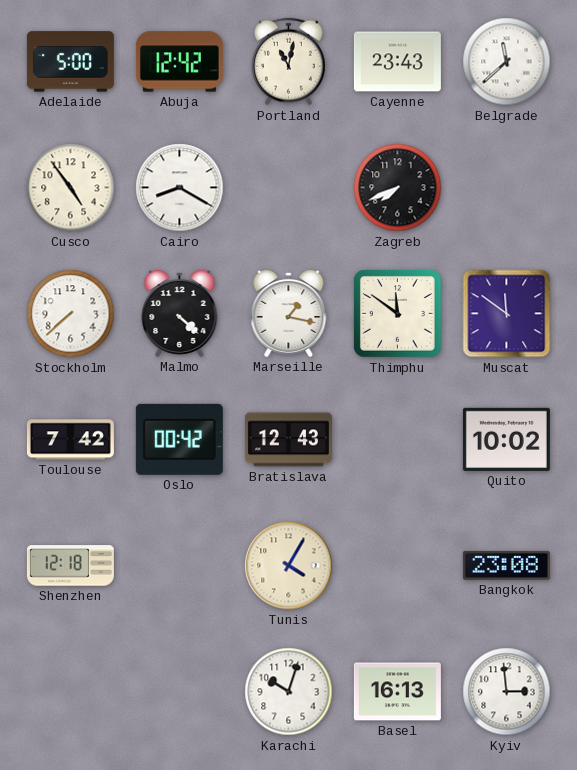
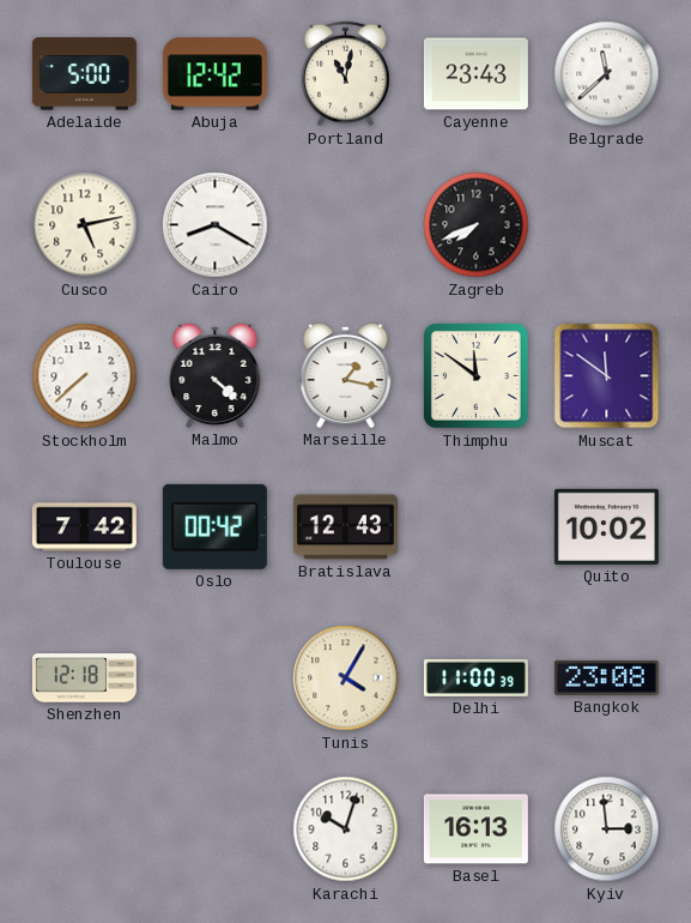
Cusco: 4:54 -> 5:13
Delhi: none -> 11:00
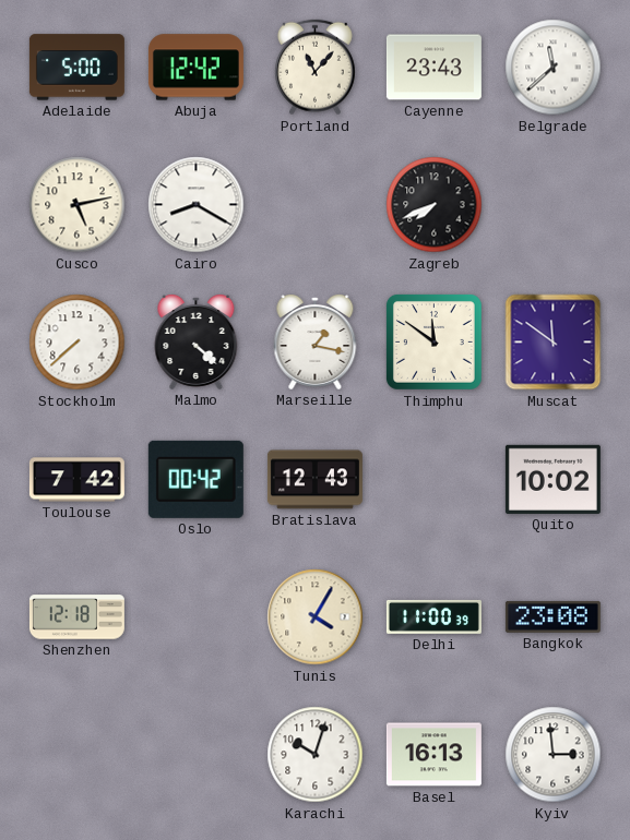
Portland: 11:02 -> 11:07
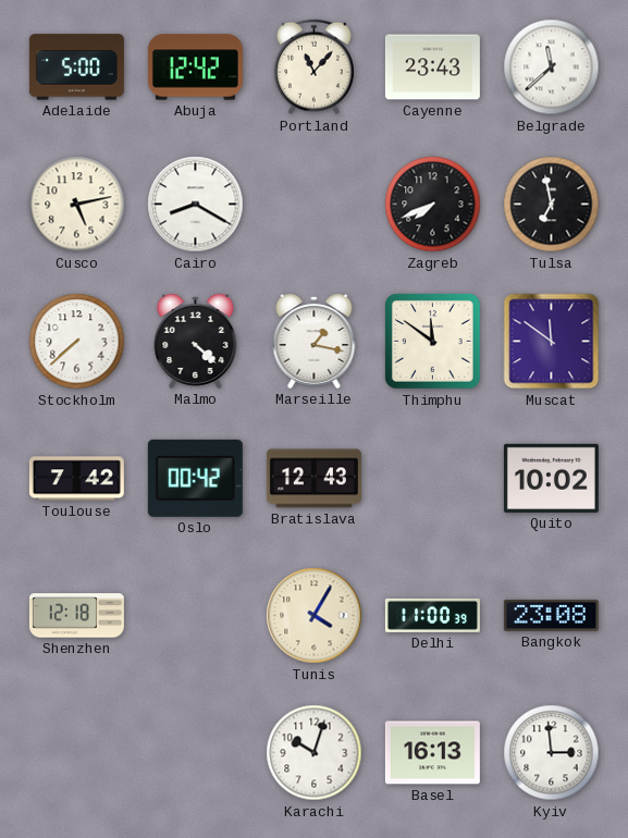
Tulsa: none -> 6:58
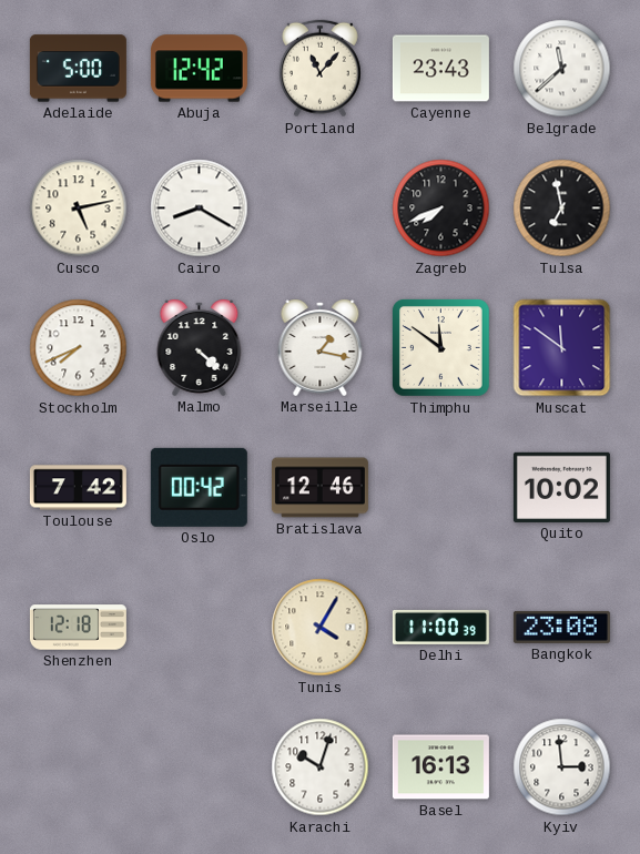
Stockholm: 7:38 -> 7:41
Bratislava: 12:43 -> 12:46
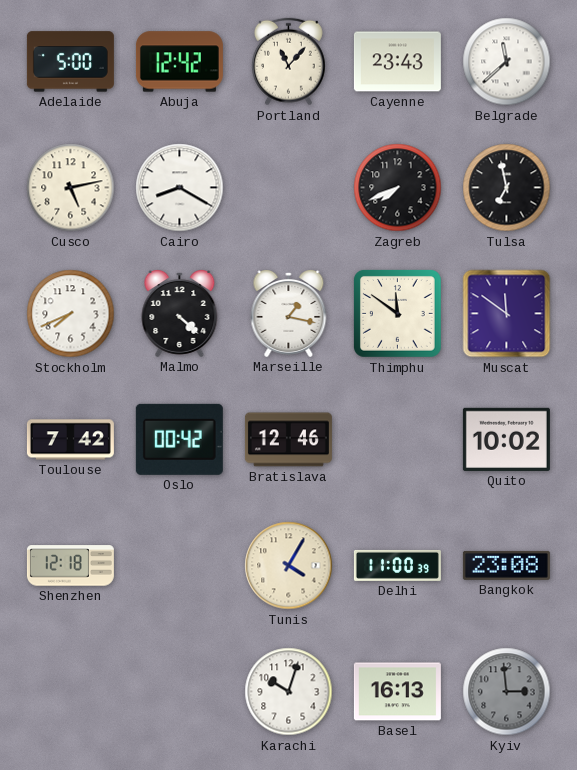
Kyiv dial: white -> grey
